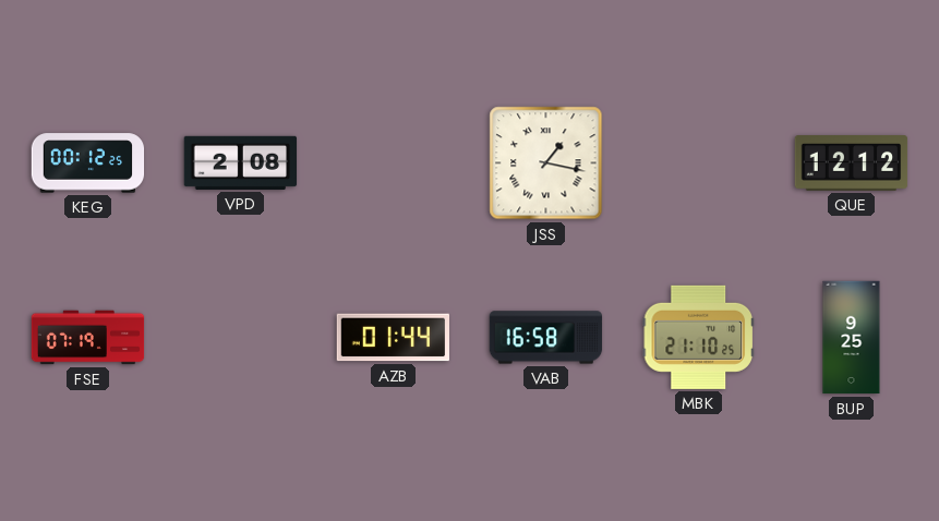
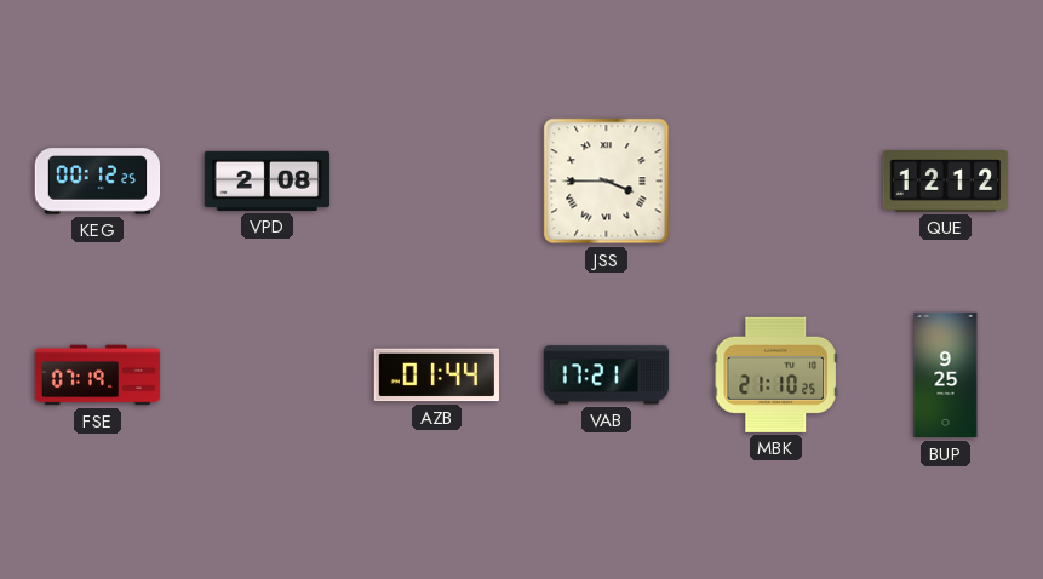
JSS: 1:17 -> 3:45
VAB: 16:58 -> 17:21
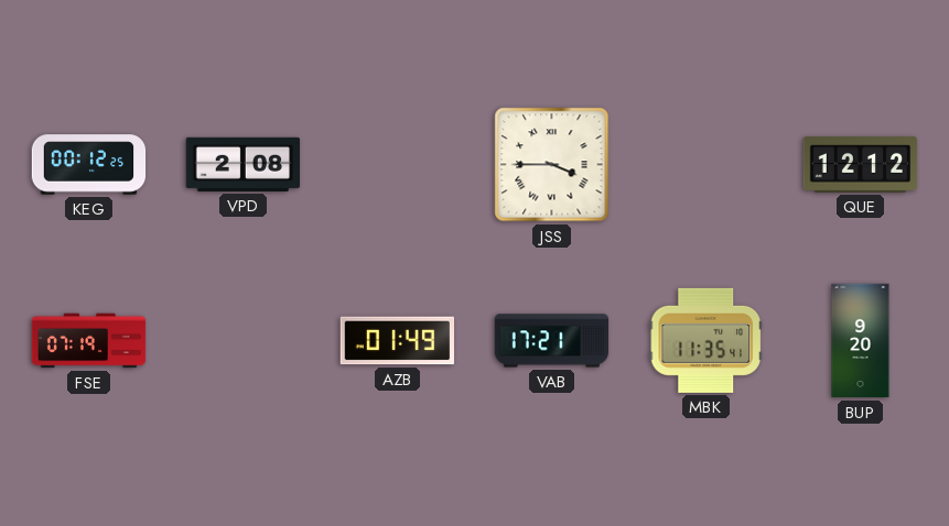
AZB: 01:44 -> 01:49
MBK: 21:10 -> 11:35
BUP: 9:25 -> 9:20
